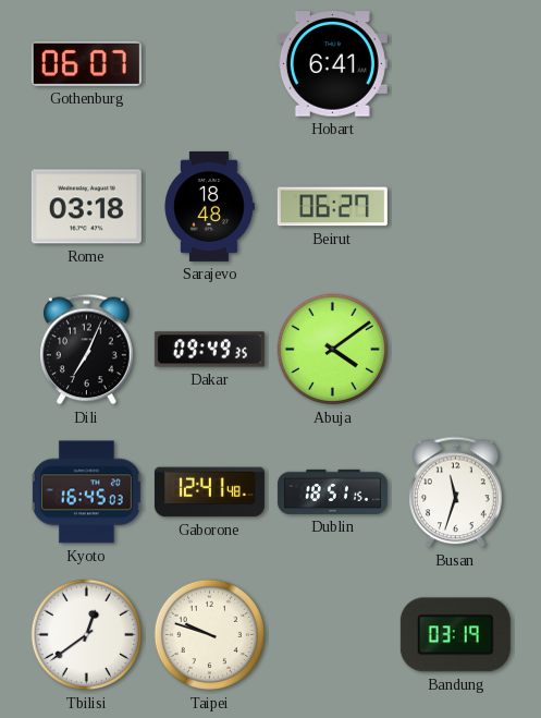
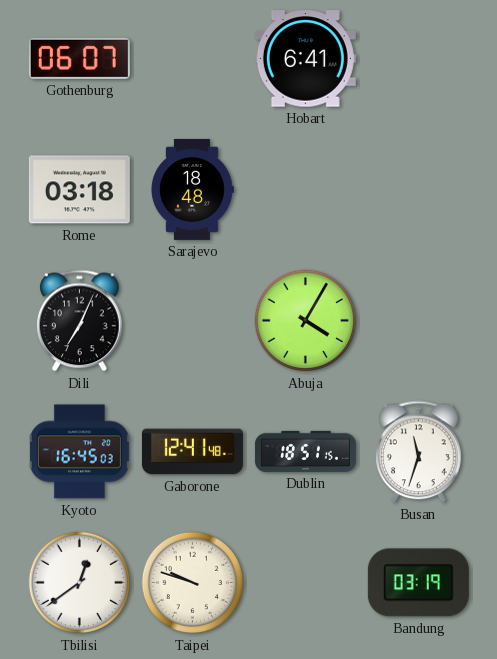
Beirut: 06:27 -> none
Dakar: 09:49 -> none
Abuja: 4:09 -> 4:05
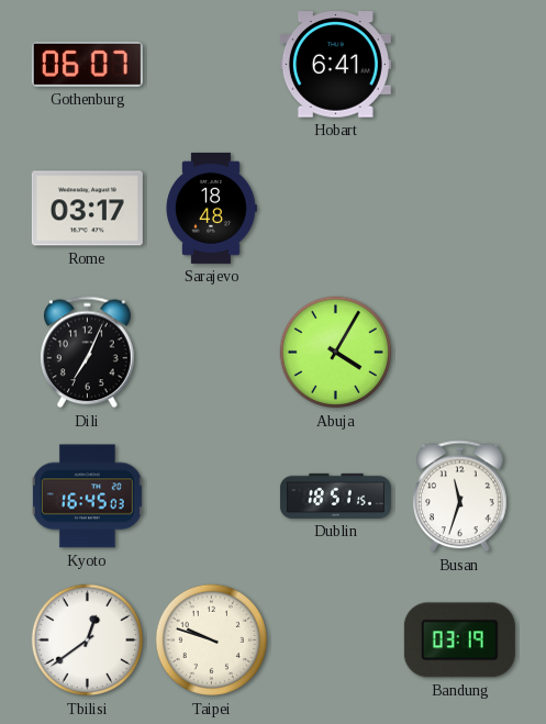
Rome: 03:18 -> 03:17
Gaborone: 12:41 -> none
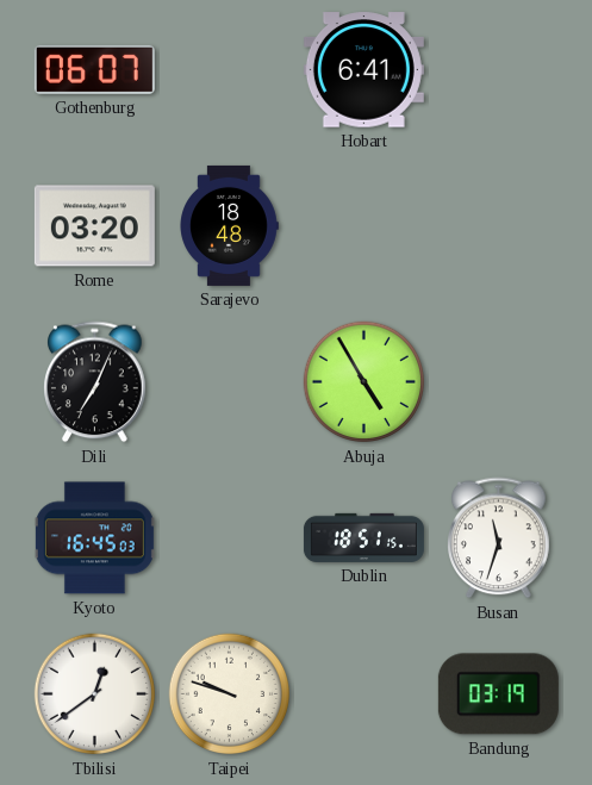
Rome: 03:17 -> 03:20
Abuja: 4:05 -> 4:55
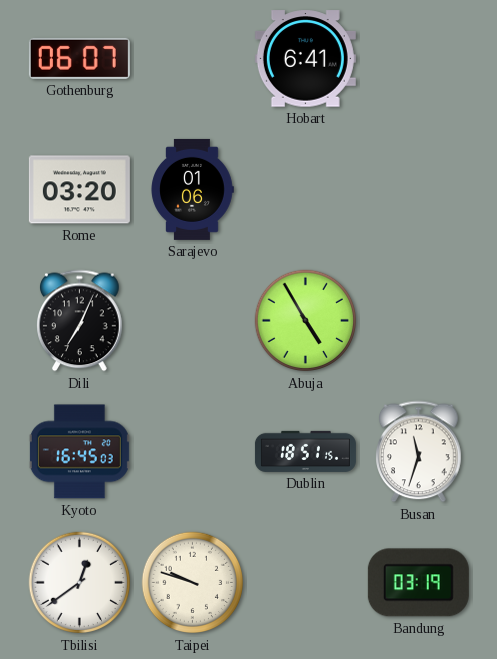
Sarajevo: 18:48 -> 01:06
